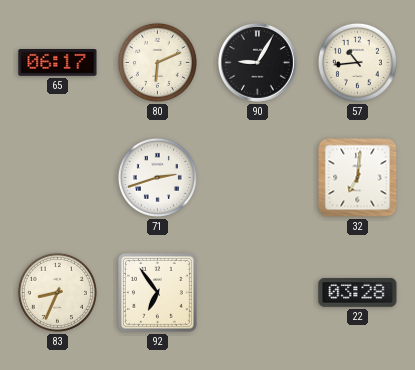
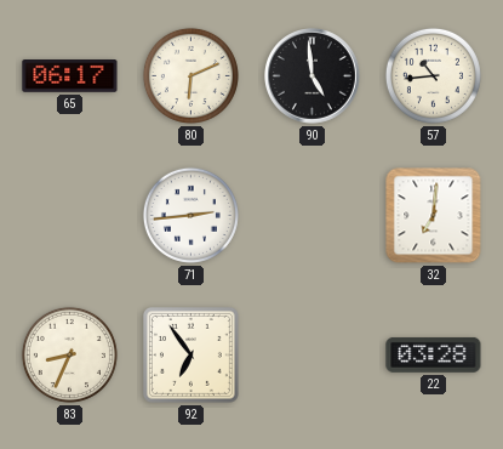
90: 9:05 -> 4:59
71: 2:42 -> 2:44
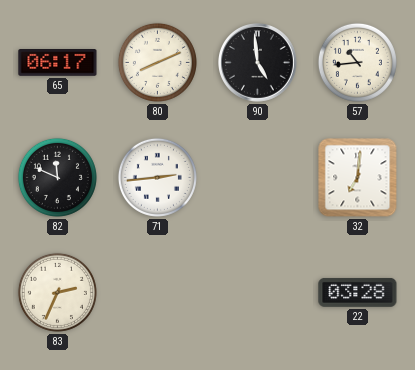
80: 6:11 -> 8:11
82: none -> 11:49
83: 8:34 -> 2:34
92: 6:54 -> none
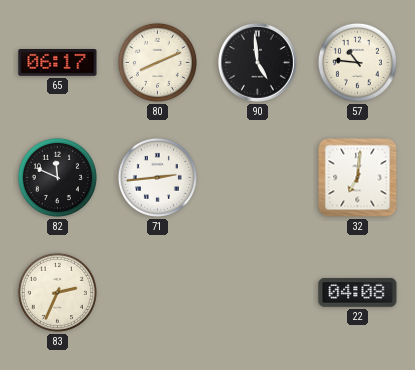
57: 10:44 -> 10:46
22: 03:28 -> 04:08
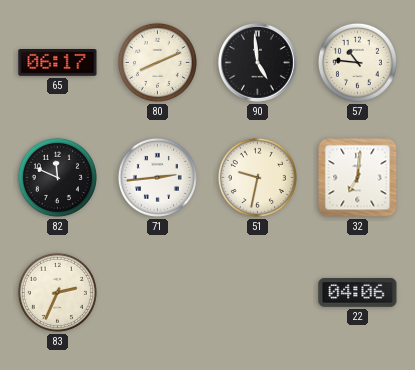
51: none -> 9:32
22: 04:08 -> 04:06
